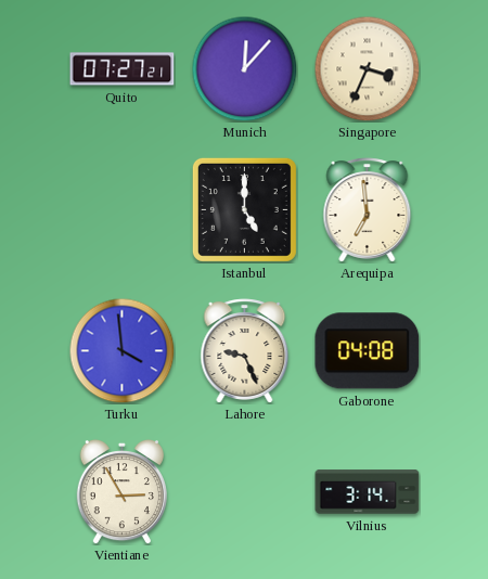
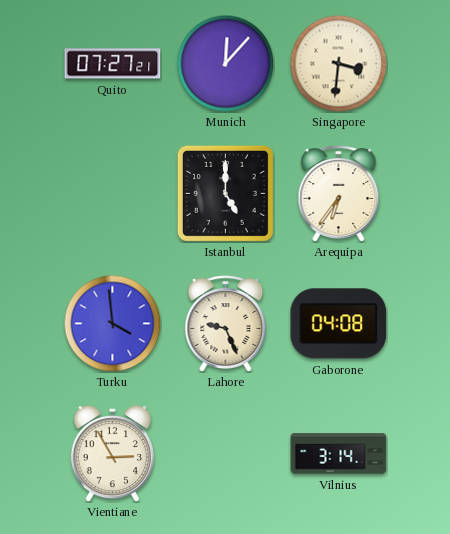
Singapore: 3:34 -> 3:31
Arequipa: 6:59 -> 6:36
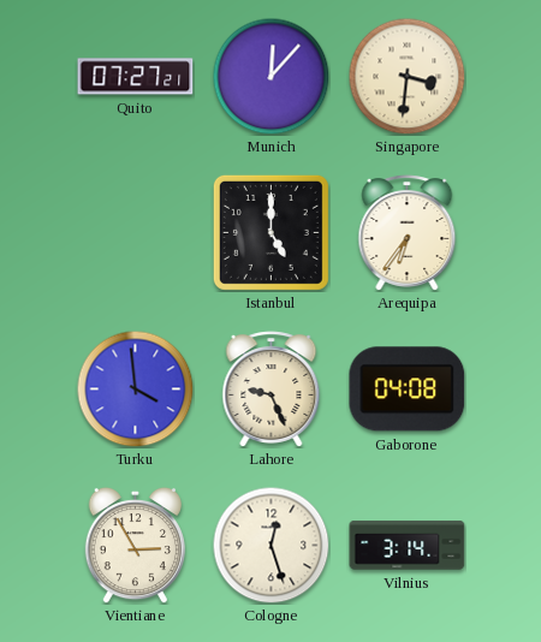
Cologne: none -> 12:27
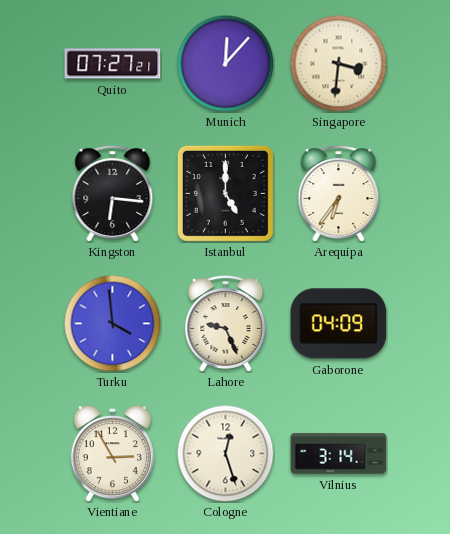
Kingston: none -> 6:16
Gaborone: 04:08 -> 04:09
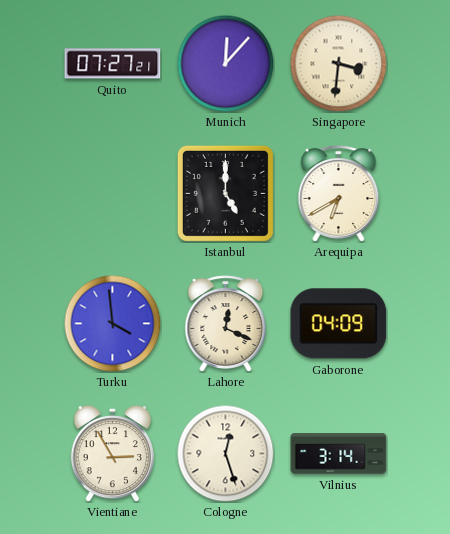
Kingston: 6:16 -> none
Arequipa: 6:36 -> 6:40
Lahore: 9:26 -> 12:19
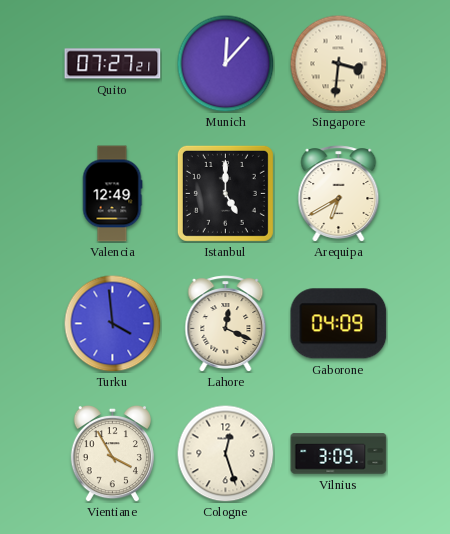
Valencia: none -> 12:49
Vientiane: 2:55 -> 3:55
Vilnius: 3:14 -> 3:09
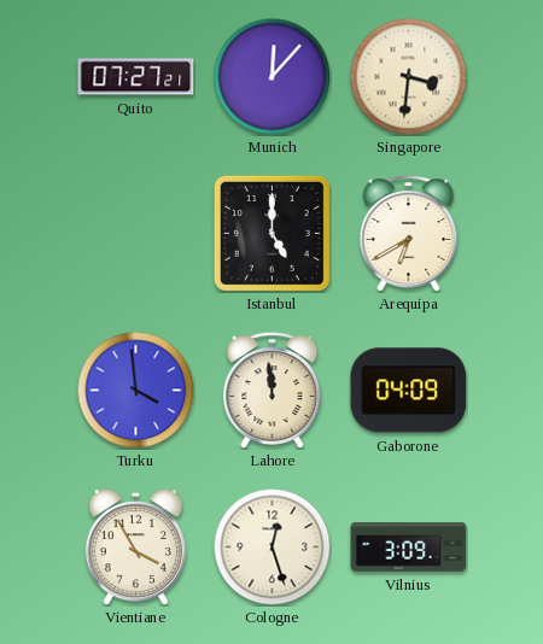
Valencia: 12:49 -> none
Lahore: 12:19 -> 11:59
